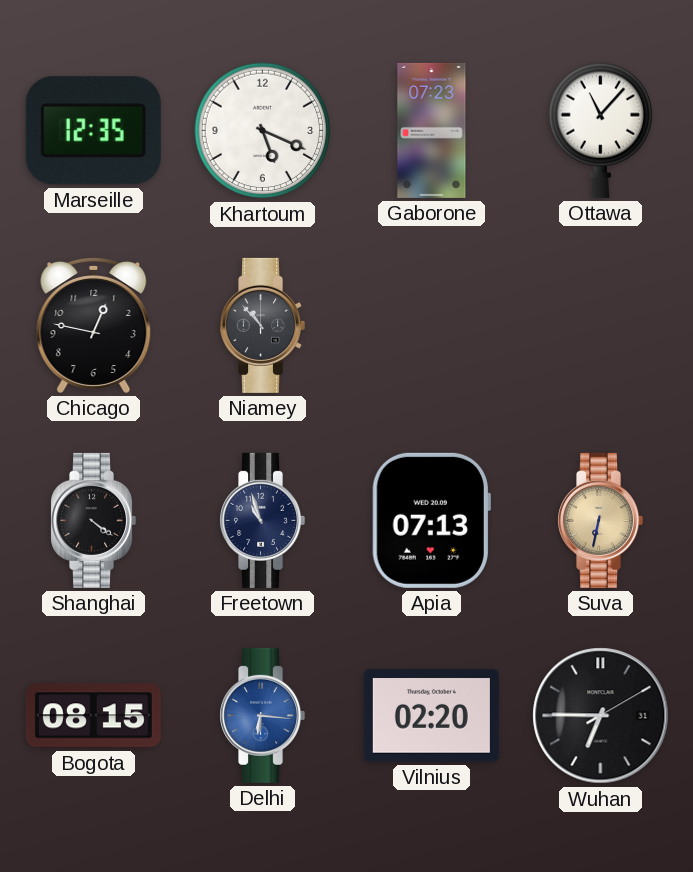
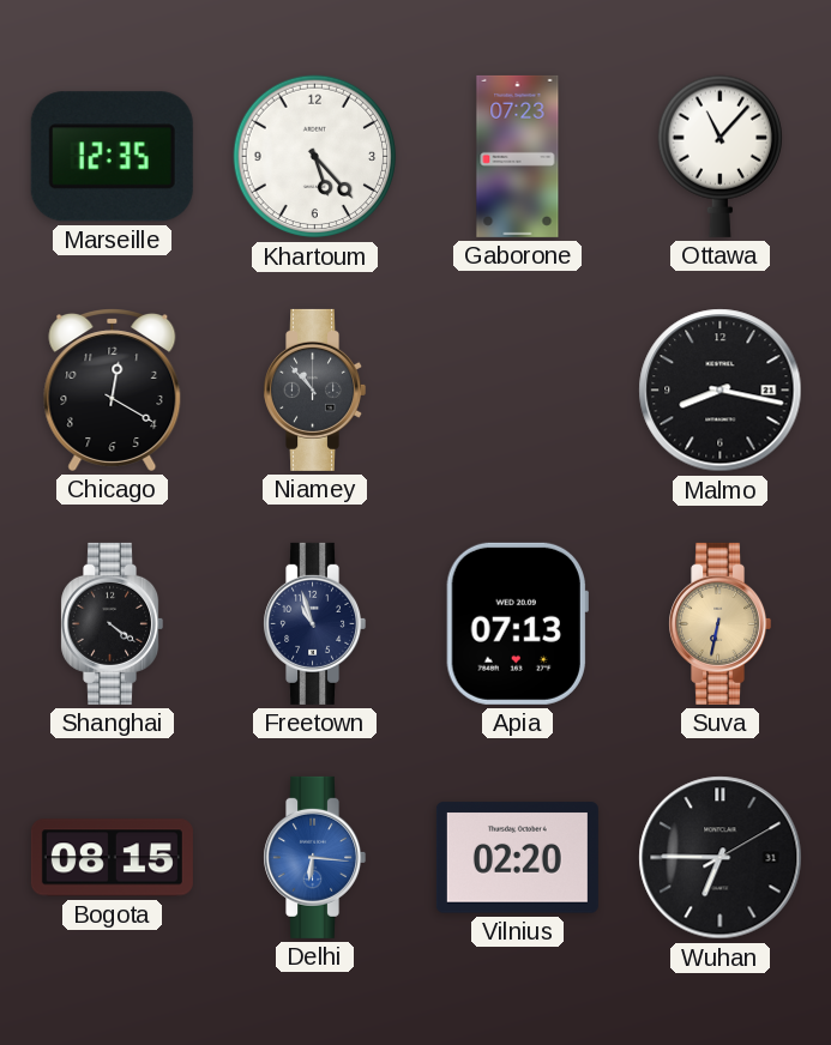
Khartoum: 5:19 -> 5:23
Chicago: 12:47 -> 12:20
Malmo: none -> 8:17
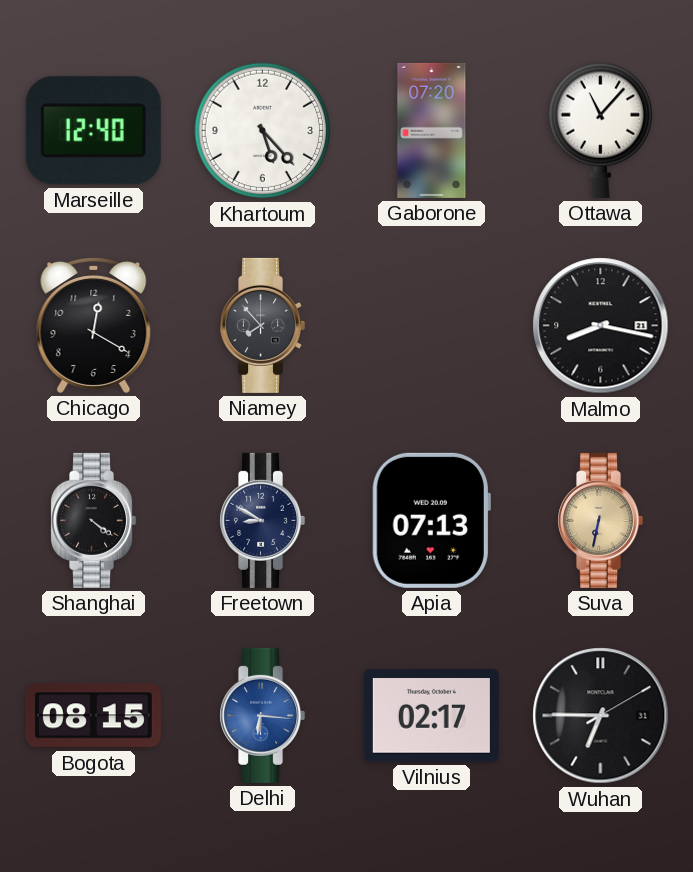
Marseille: 12:35 -> 12:40
Gaborone: 07:23 -> 07:20
Niamey: 10:53 -> 7:53
Freetown: 10:57 -> 8:50
Vilnius: 02:20 -> 02:17
